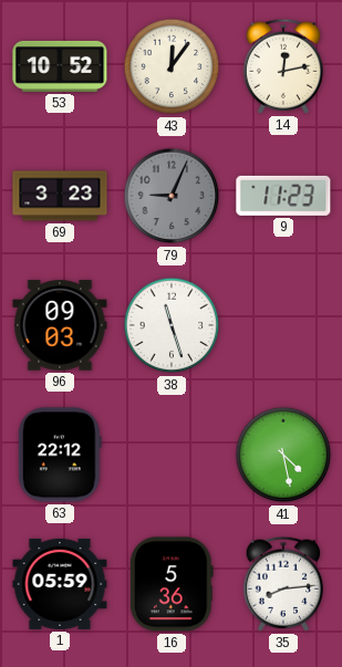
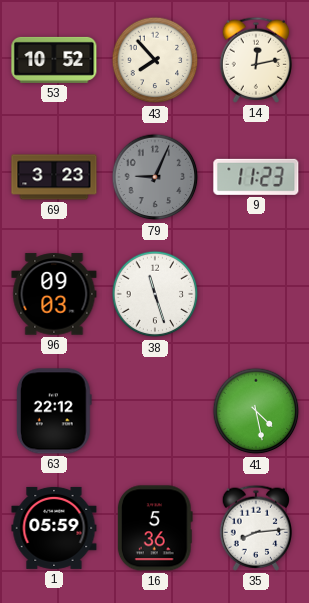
43: 12:06 -> 7:53
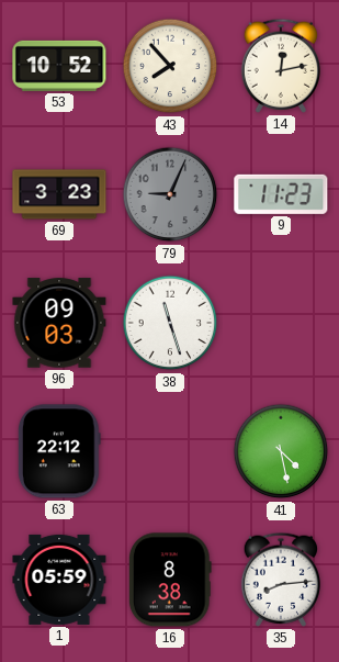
16: 5:36 -> 8:38
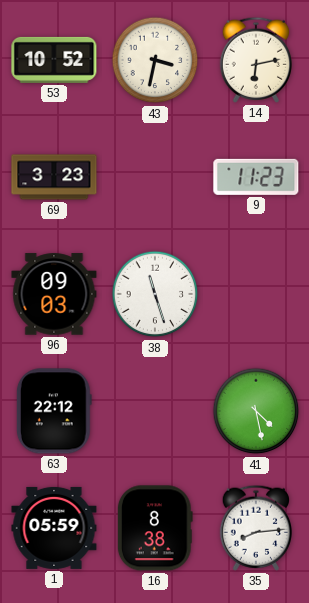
43: 7:53 -> 3:32
14: 12:13 -> 6:13
79: 9:04 -> none
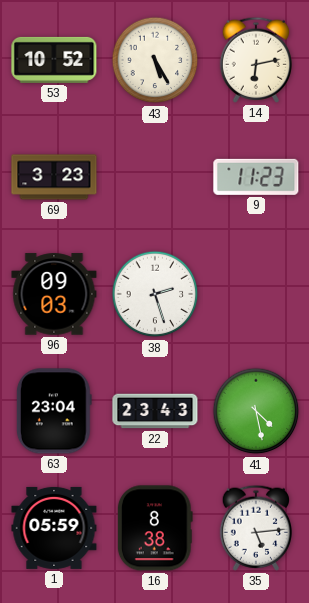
43: 3:32 -> 5:25
38: 11:27 -> 2:27
63: 22:12 -> 23:04
22: none -> 23:43
35: 8:14 -> 5:14
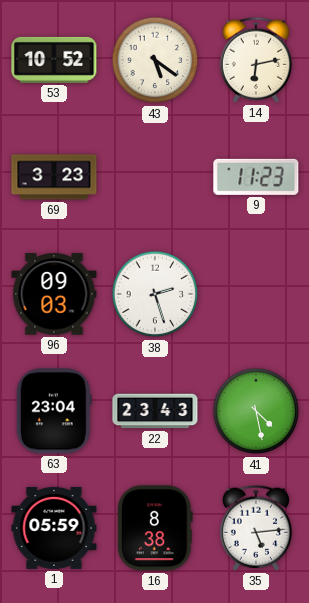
43: 5:25 -> 5:21
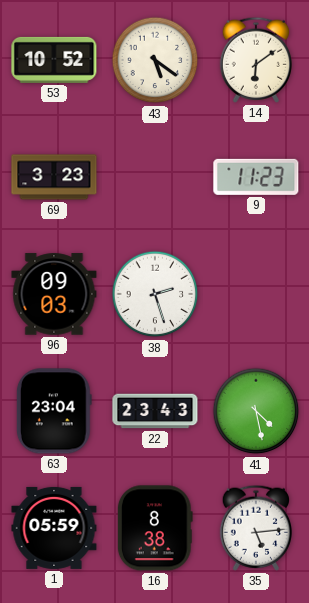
14: 6:13 -> 6:09
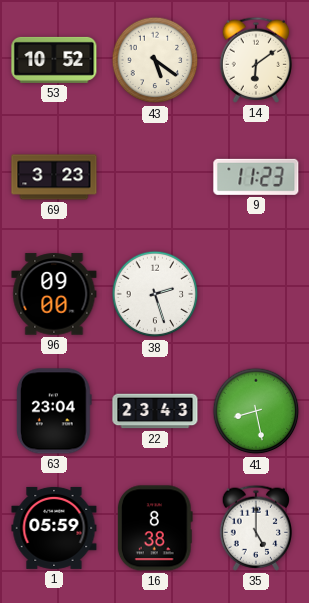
96: 09:03 -> 09:00
41: 4:28 -> 8:28
35: 5:14 -> 5:00
